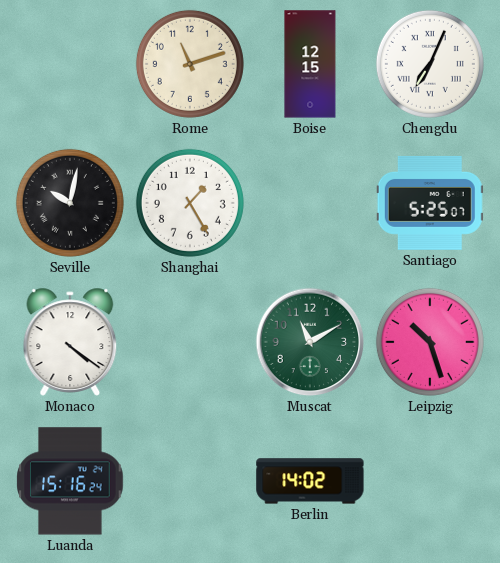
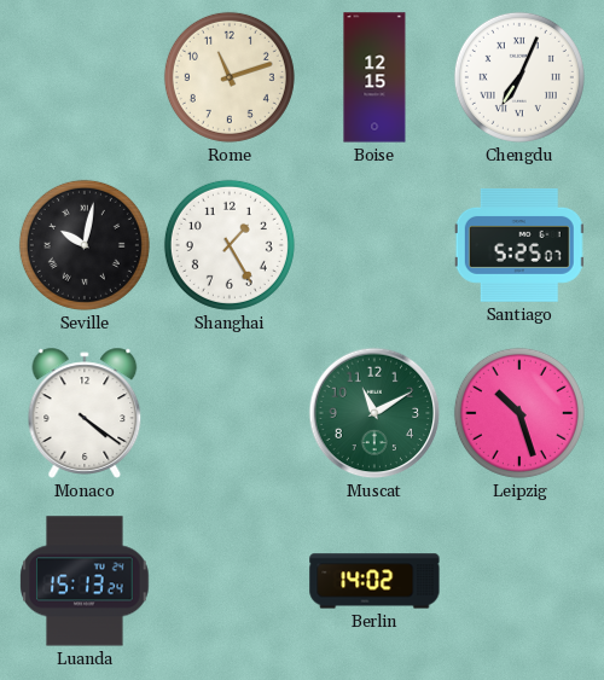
Luanda: 15:16 -> 15:13
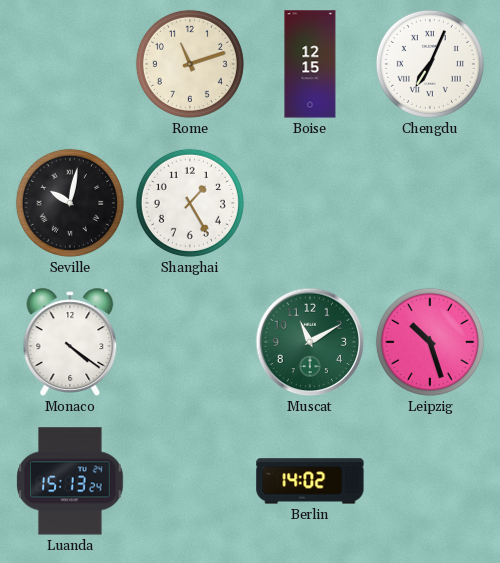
Santiago: 5:25 -> none
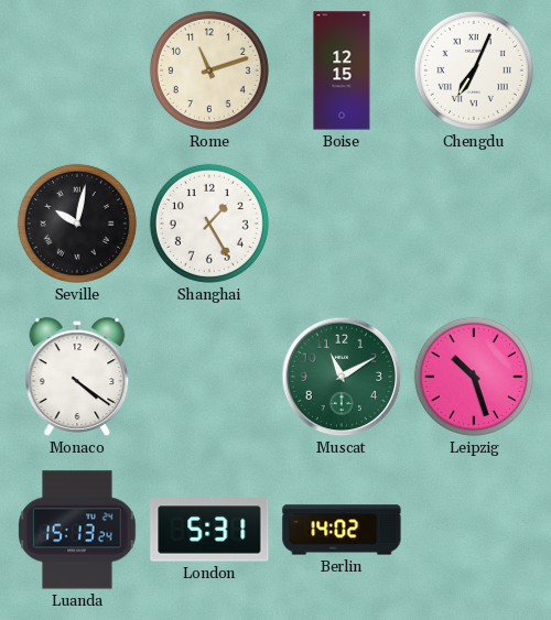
London: none -> 5:31
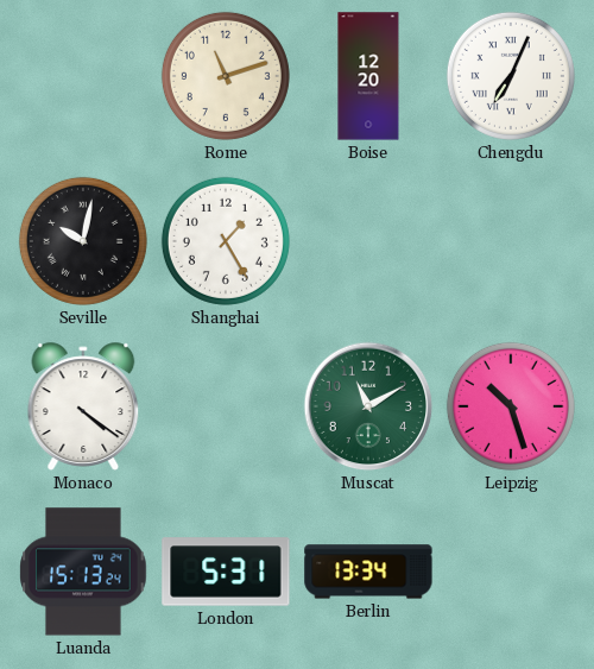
Boise: 12:15 -> 12:20
Berlin: 14:02 -> 13:34
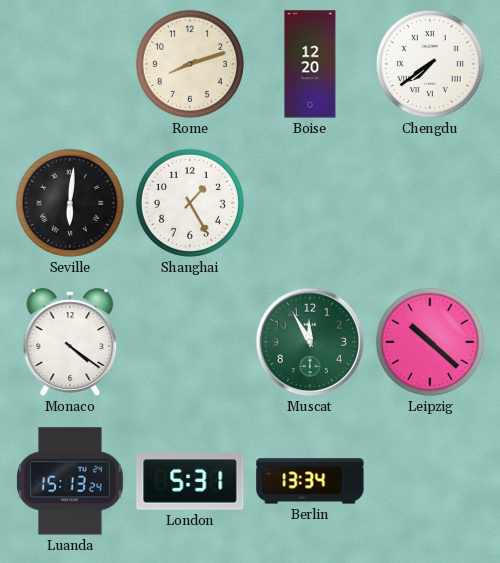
Rome: 11:12 -> 8:12
Chengdu: 7:04 -> 7:39
Seville: 10:02 -> 6:01
Muscat: 11:10 -> 11:55
Leipzig: 10:27 -> 10:22
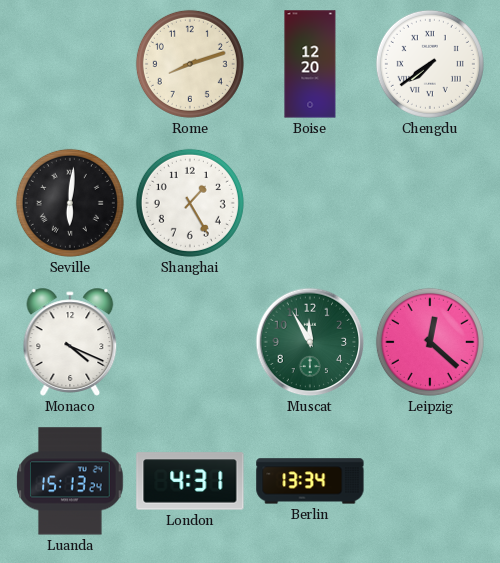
Monaco: 4:21 -> 4:19
Leipzig: 10:22 -> 12:22
London: 5:31 -> 4:31
